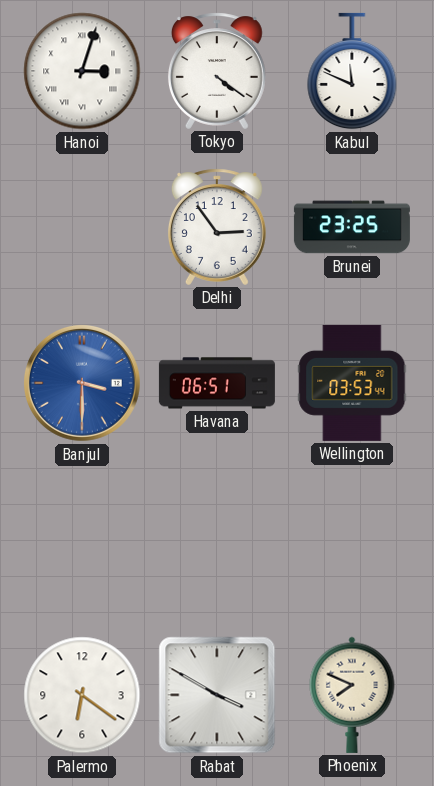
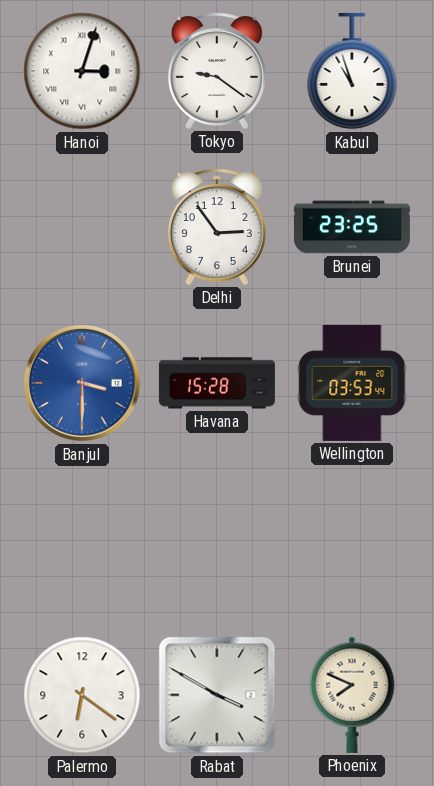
Tokyo: 4:21 -> 9:21
Kabul: 11:49 -> 10:57
Havana: 06:51 -> 15:28
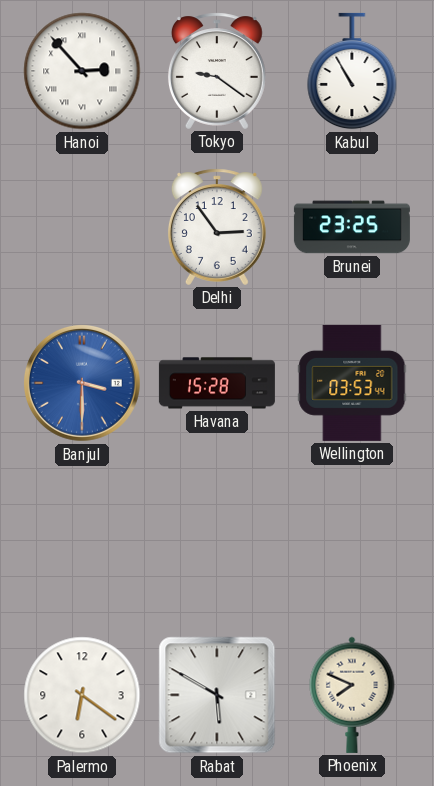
Hanoi: 3:03 -> 2:53
Kabul: 10:57 -> 10:55
Rabat: 3:50 -> 5:50
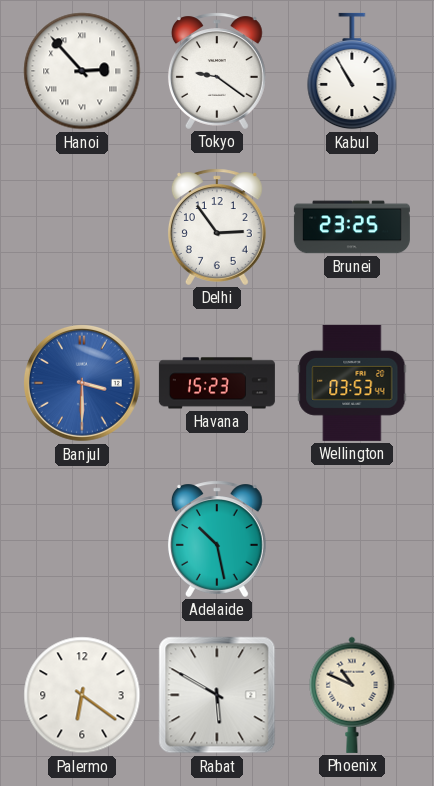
Havana: 15:28 -> 15:23
Adelaide: none -> 10:28
Phoenix: 7:49 -> 10:49
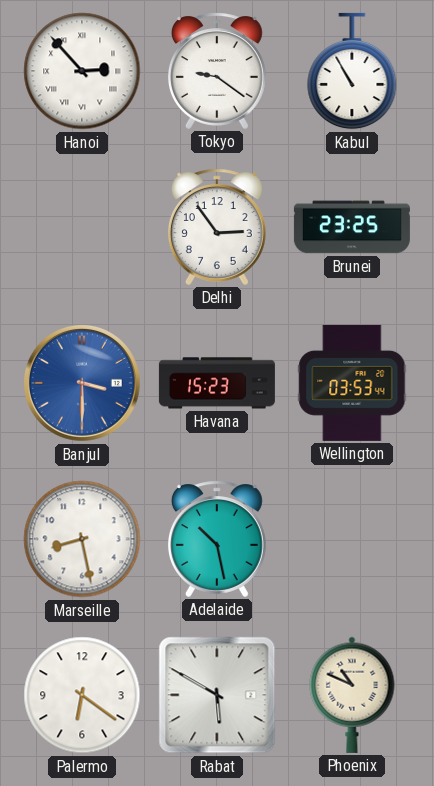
Marseille: none -> 8:28
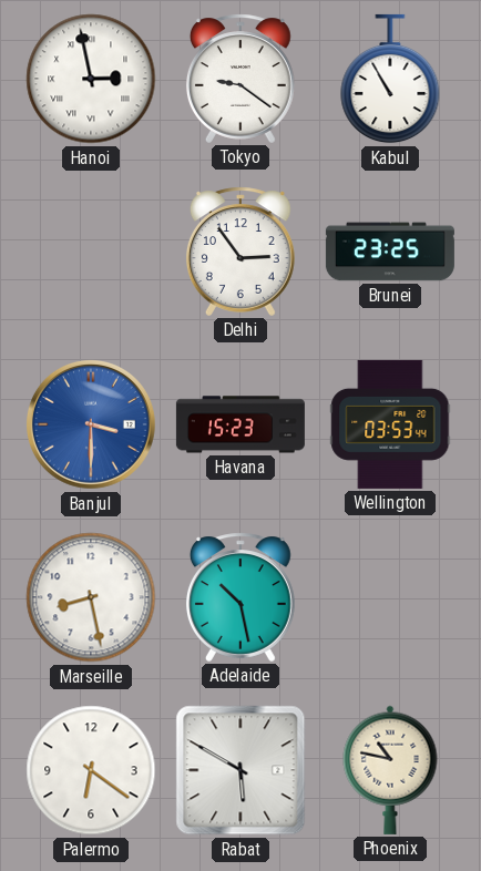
Hanoi: 2:53 -> 2:58
Phoenix: 10:49 -> 10:47
